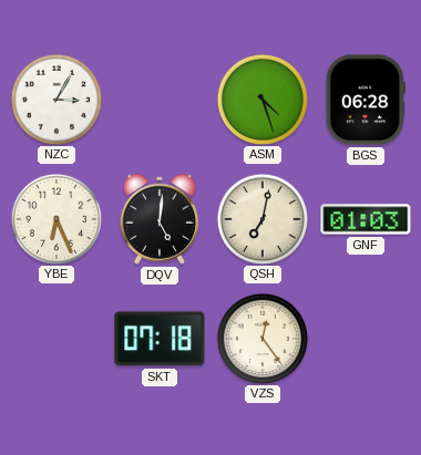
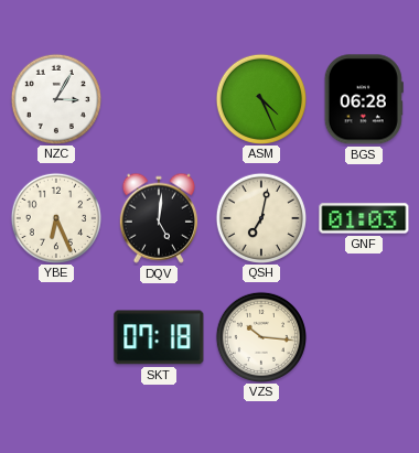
ASM: 4:27 -> 4:26
VZS: 12:24 -> 10:16
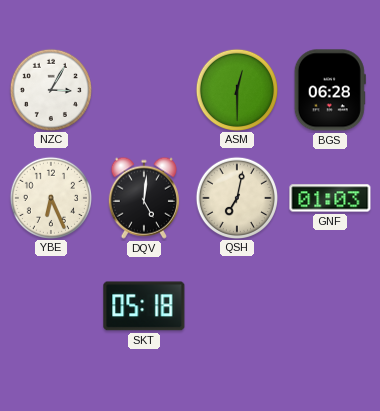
ASM: 4:26 -> 12:30
SKT: 07:18 -> 05:18
VZS: 10:16 -> none
